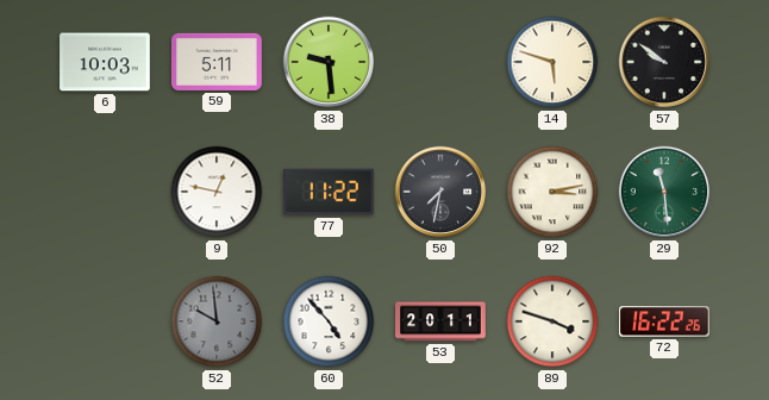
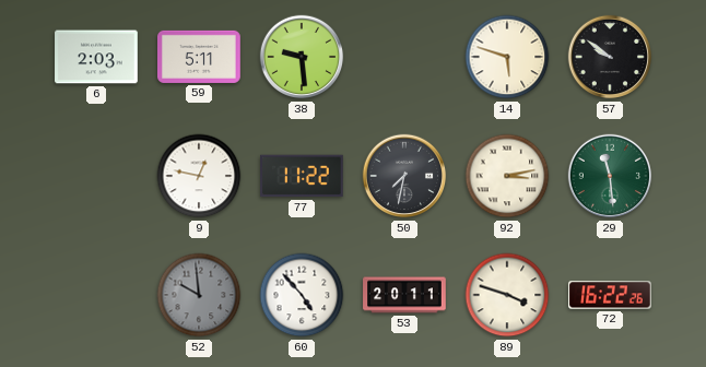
6: 10:03 -> 2:03
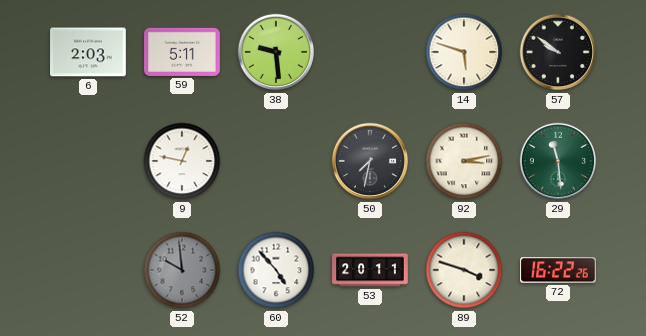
77: 11:22 -> none
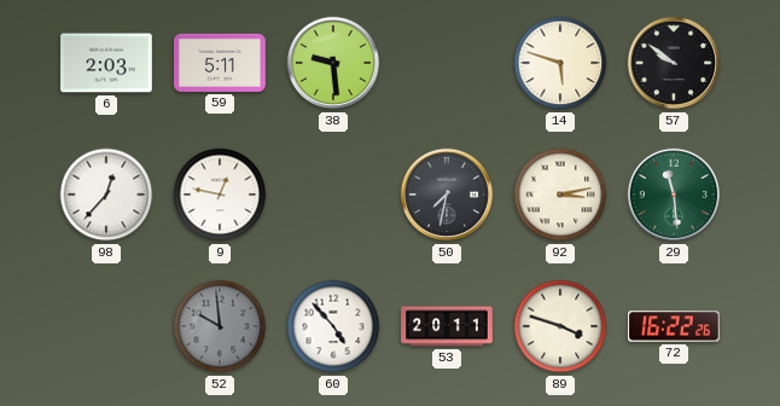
98: none -> 12:37
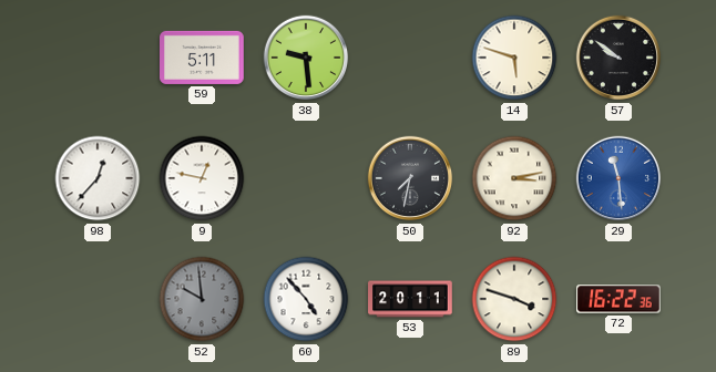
6: 2:03 -> none
29 dial: green -> blue
72: 16:22:26 -> 16:22:36
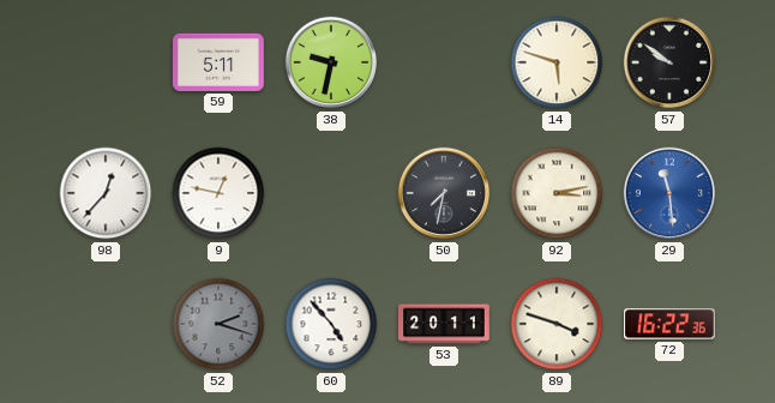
38: 9:29 -> 9:32
52: 9:59 -> 2:18
